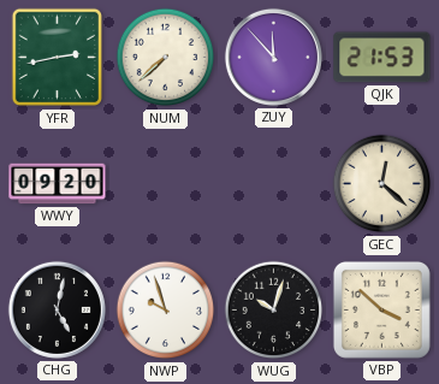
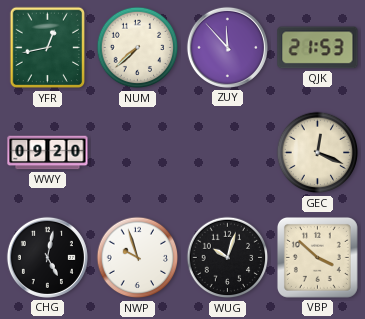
YFR: 2:43 -> 12:43
GEC: 12:22 -> 12:19
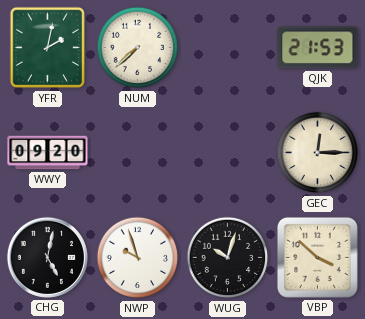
YFR: 12:43 -> 2:02
ZUY: 11:53 -> none
GEC: 12:19 -> 12:15
